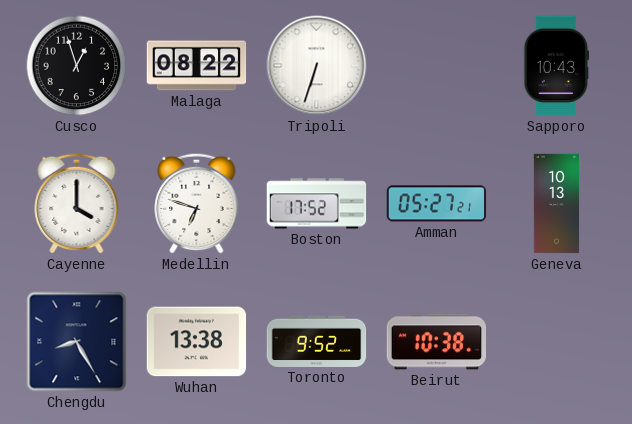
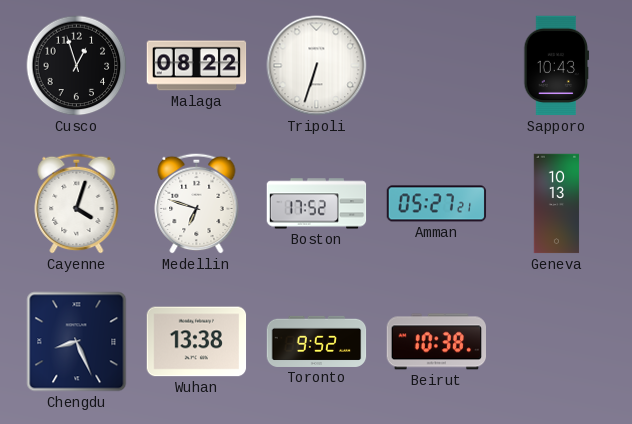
Cayenne: 4:00 -> 4:03
Chengdu: 8:25 -> 8:26
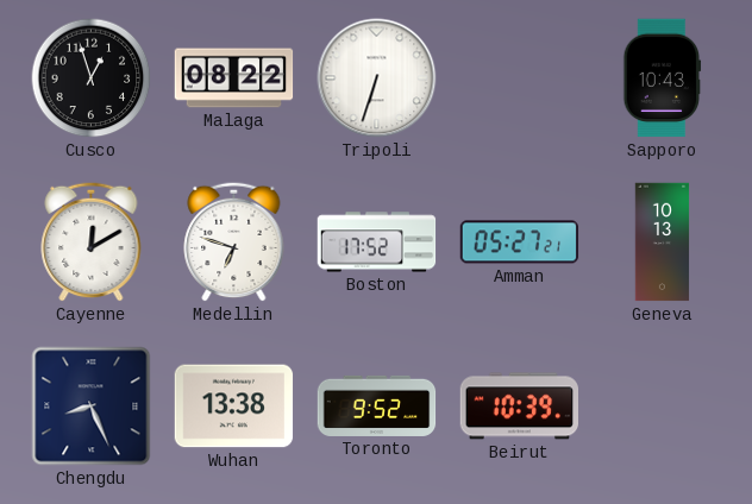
Cayenne: 4:03 -> 12:10
Beirut: 10:38 -> 10:39
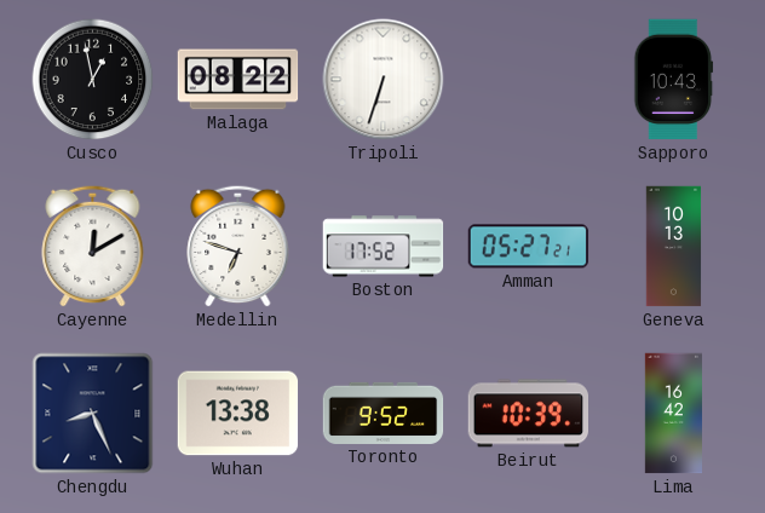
Cusco: 12:57 -> 12:58
Lima: none -> 16:42
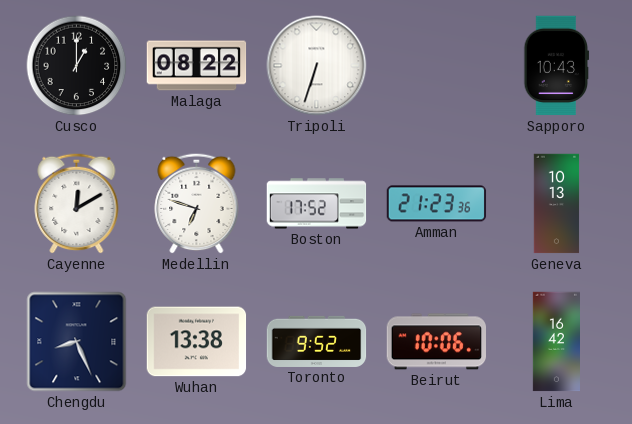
Cusco: 12:58 -> 1:00
Amman: 05:27 -> 21:23
Beirut: 10:39 -> 10:06
